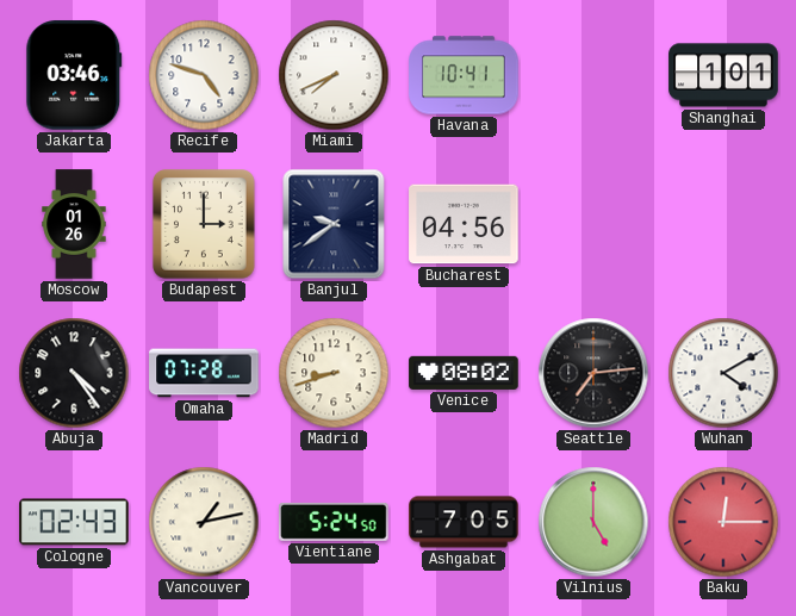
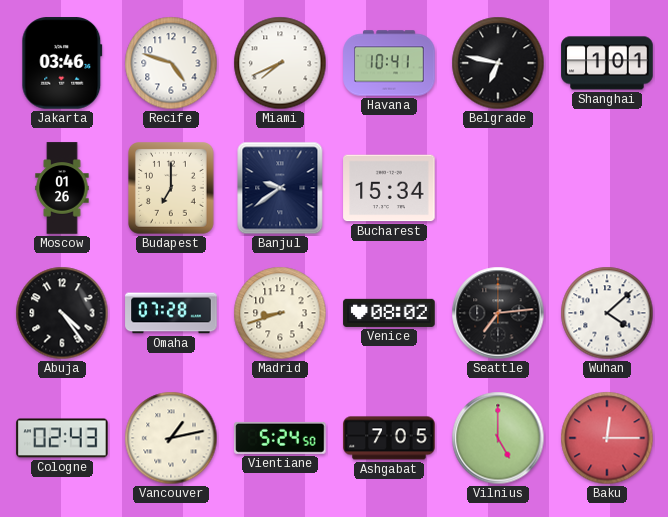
Belgrade: none -> 6:47
Budapest: 3:00 -> 7:00
Bucharest: 04:56 -> 15:34
Wuhan: 4:10 -> 4:08
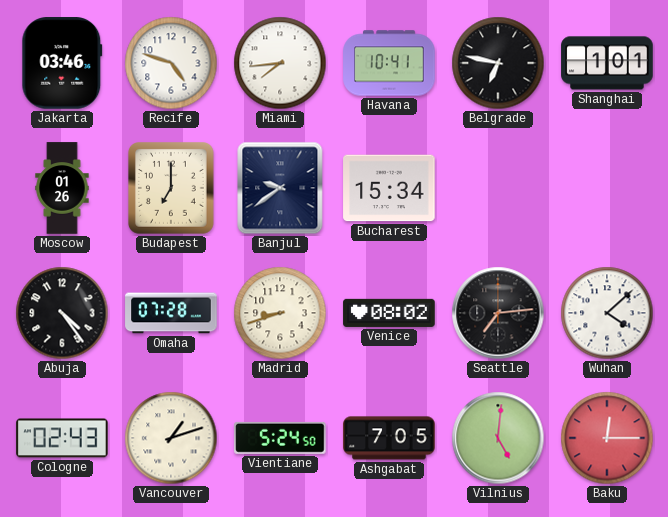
Miami: 7:41 -> 7:44
Vancouver: 1:13 -> 1:12
Vilnius: 5:00 -> 5:01
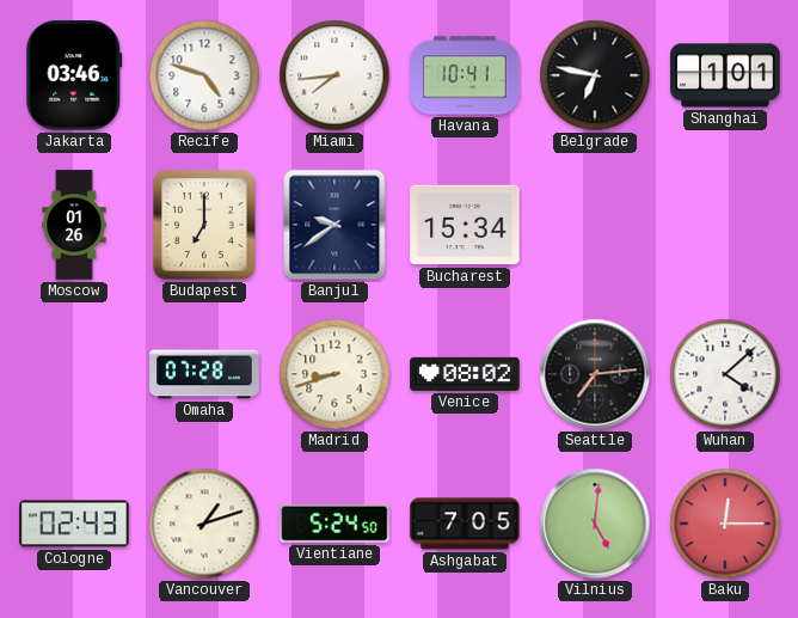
Abuja: 4:24 -> none
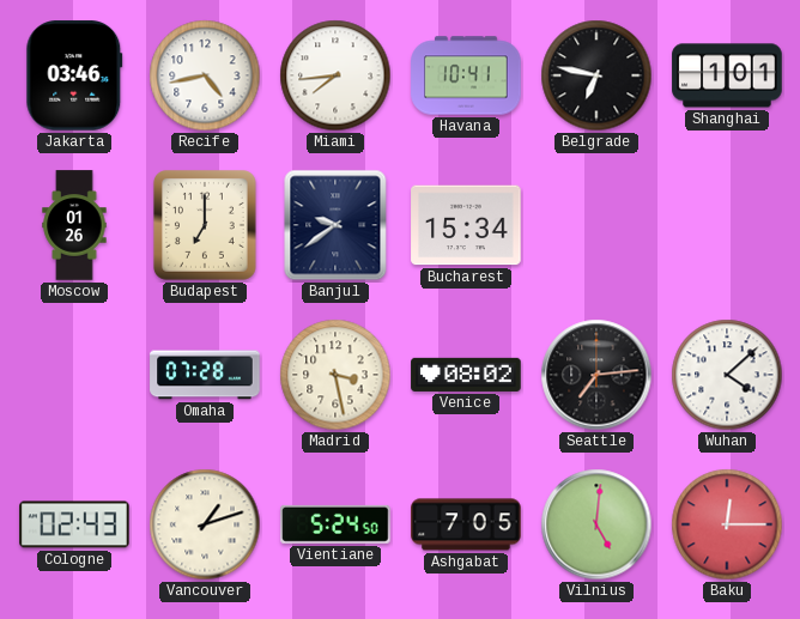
Recife: 4:48 -> 4:43
Madrid: 8:42 -> 3:28
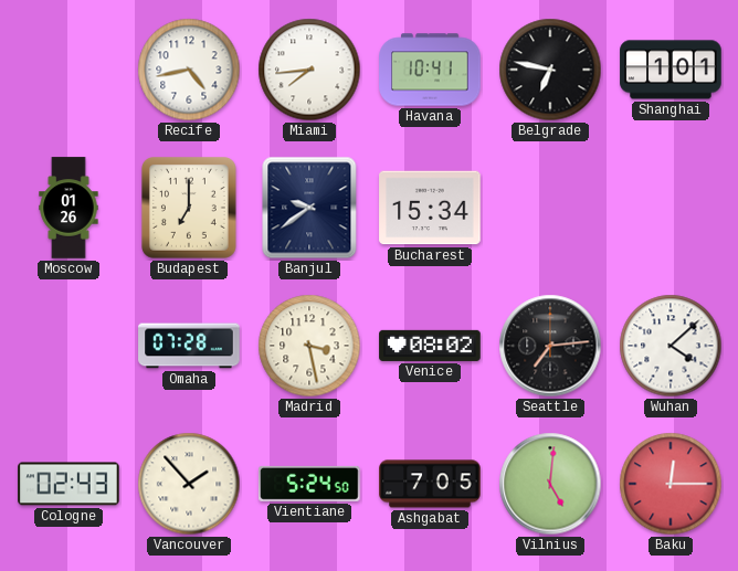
Jakarta: 03:46 -> none
Vancouver: 1:12 -> 1:53
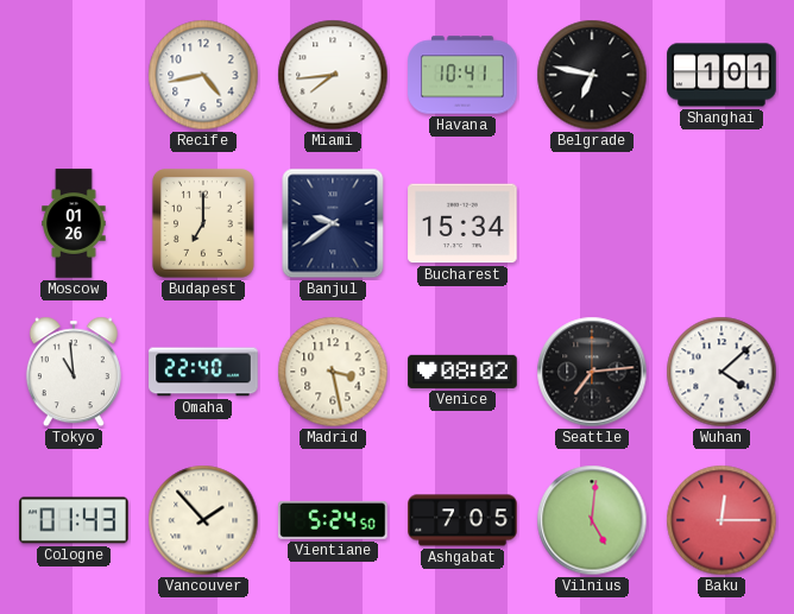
Tokyo: none -> 10:59
Omaha: 07:28 -> 22:40
Cologne: 02:43 -> 01:43
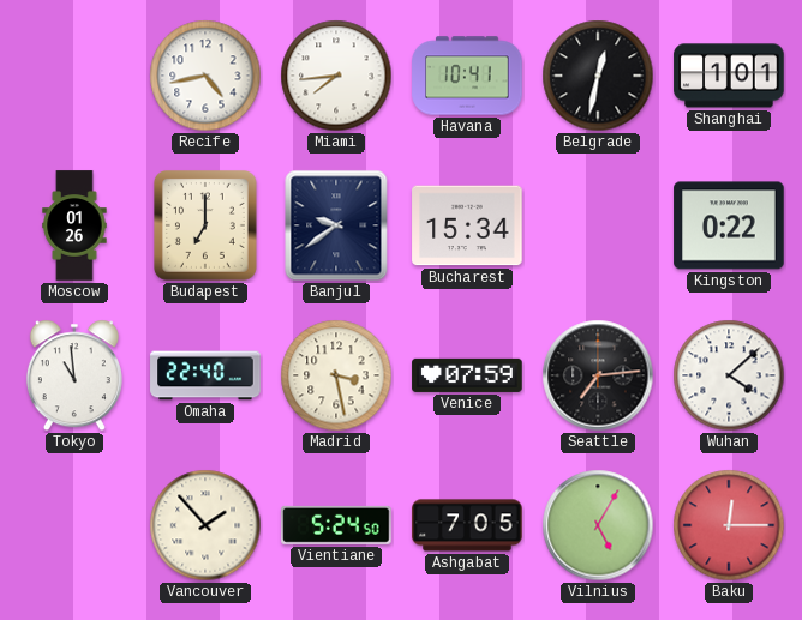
Belgrade: 6:47 -> 12:32
Kingston: none -> 0:22
Venice: 08:02 -> 07:59
Cologne: 01:43 -> none
Vilnius: 5:01 -> 5:05
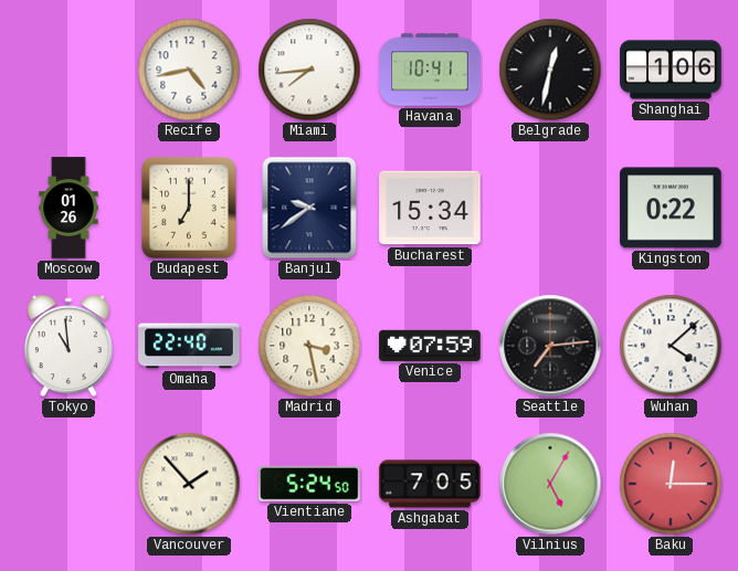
Shanghai: 1:01 -> 1:06
